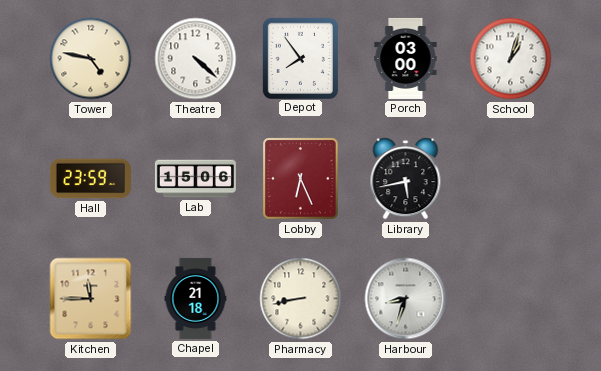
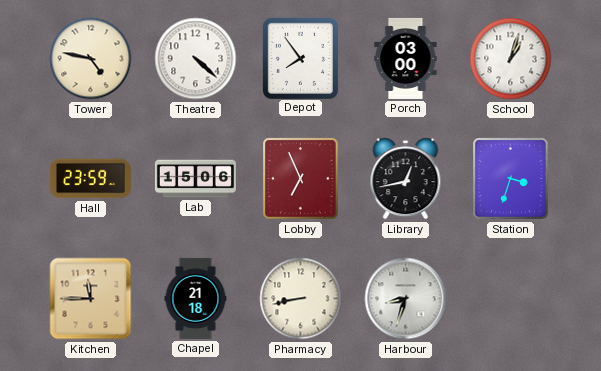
Lobby: 6:26 -> 6:56
Library: 5:43 -> 12:43
Station: none -> 3:33
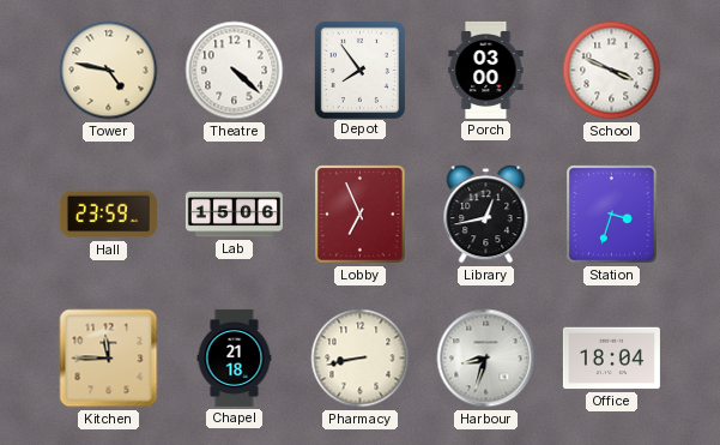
School: 1:03 -> 3:49
Office: none -> 18:04
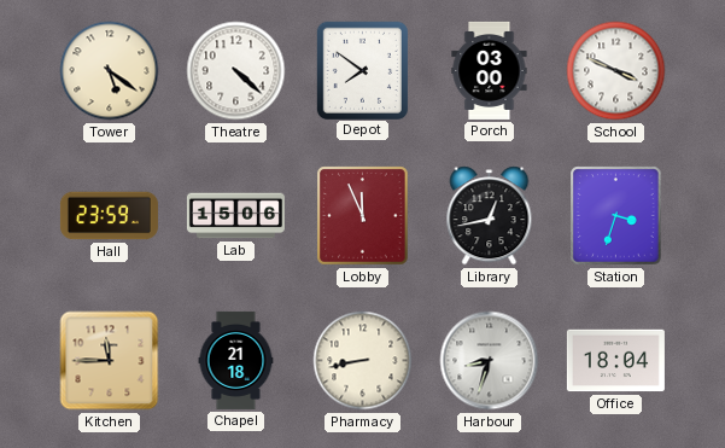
Tower: 4:47 -> 5:21
Depot: 7:54 -> 7:51
Lobby: 6:56 -> 11:56
